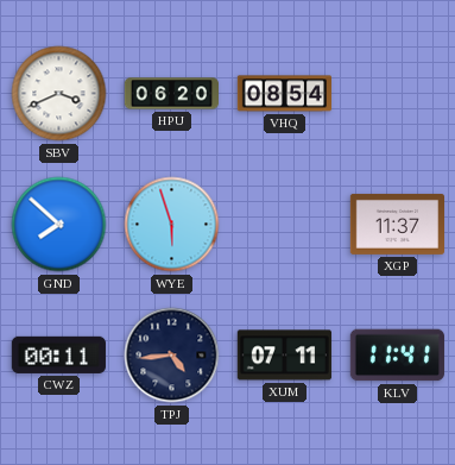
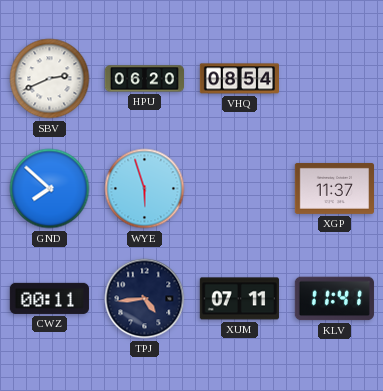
SBV: 3:41 -> 2:41
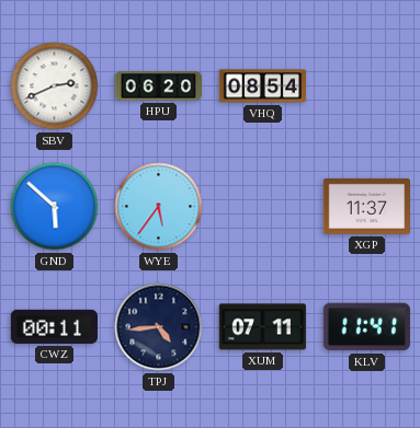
GND: 7:52 -> 5:52
WYE: 5:57 -> 5:36
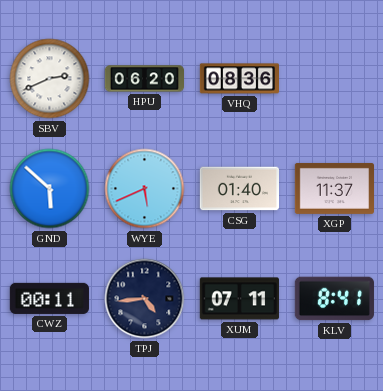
VHQ: 08:54 -> 08:36
WYE: 5:36 -> 5:41
CSG: none -> 01:40
KLV: 11:41 -> 8:41
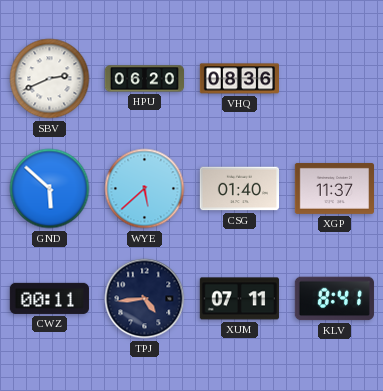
WYE: 5:41 -> 5:38
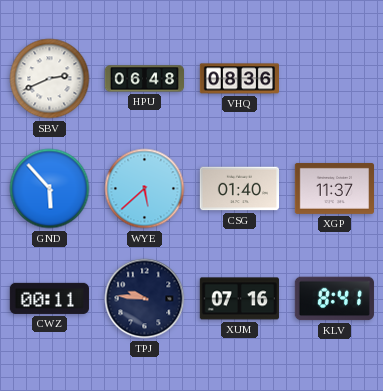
HPU: 06:20 -> 06:48
GND: 5:52 -> 5:53
TPJ: 4:44 -> 9:46
XUM: 07:11 -> 07:16
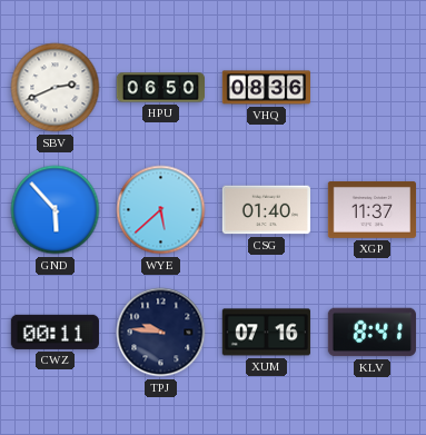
HPU: 06:48 -> 06:50
